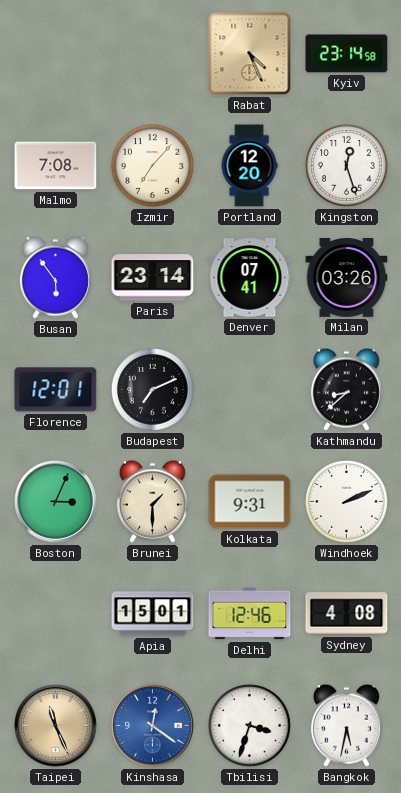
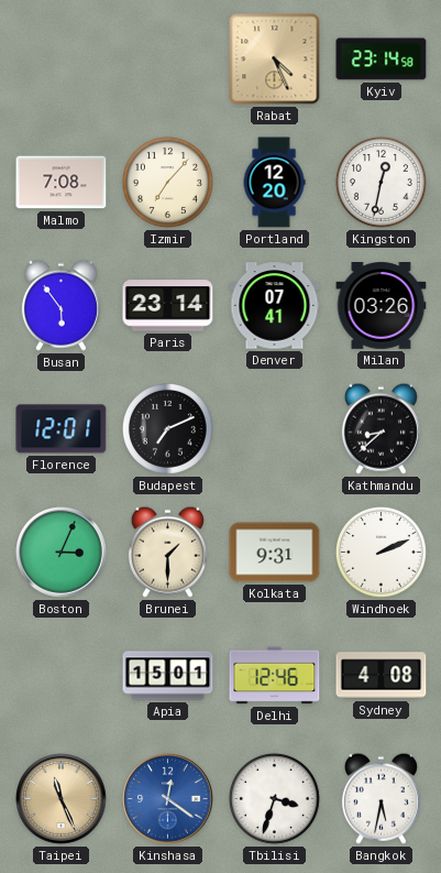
Kingston: 12:27 -> 12:32
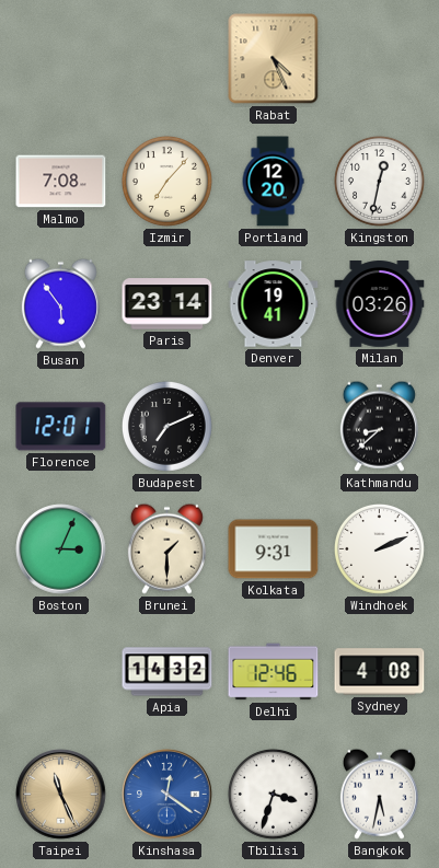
Kyiv: 23:14 -> none
Denver: 07:41 -> 19:41
Apia: 15:01 -> 14:32
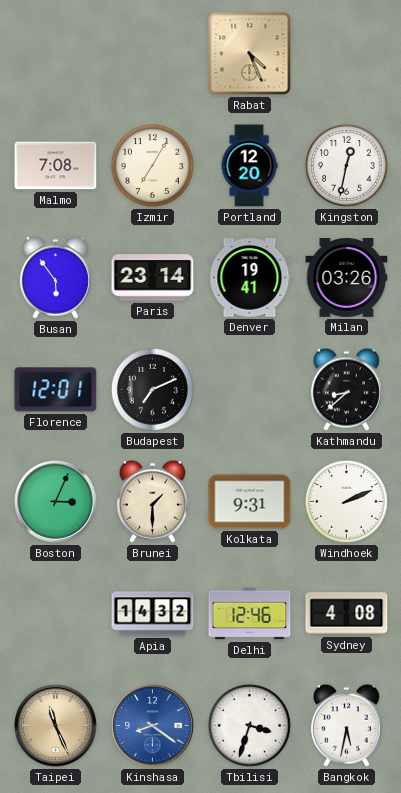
Izmir: 7:07 -> 7:05
Kinshasa: 12:21 -> 8:21
